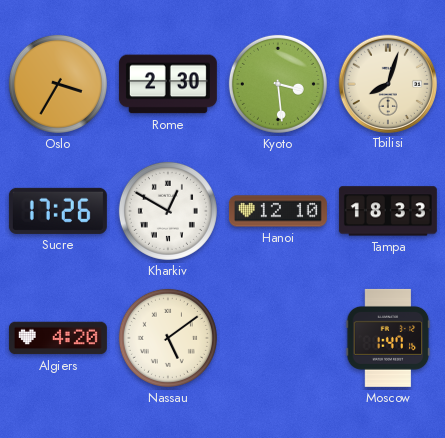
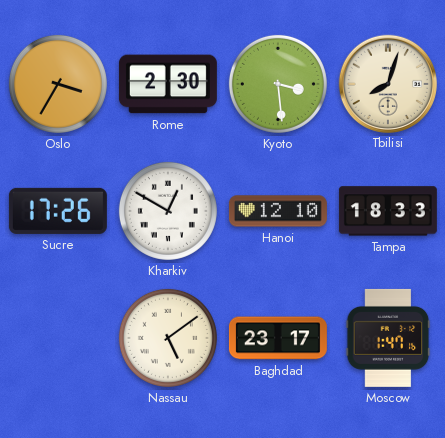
Algiers: 4:20 -> none
Baghdad: none -> 23:17
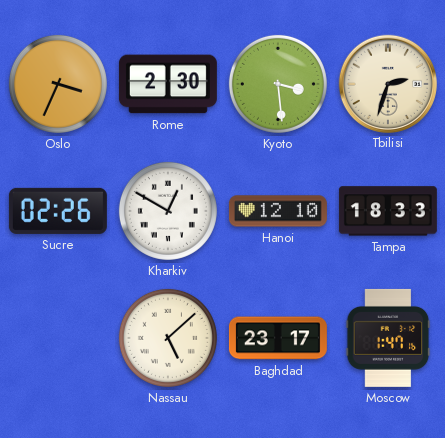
Oslo: 3:35 -> 3:34
Tbilisi: 8:03 -> 2:33
Sucre: 17:26 -> 02:26
Nassau: 5:09 -> 5:08
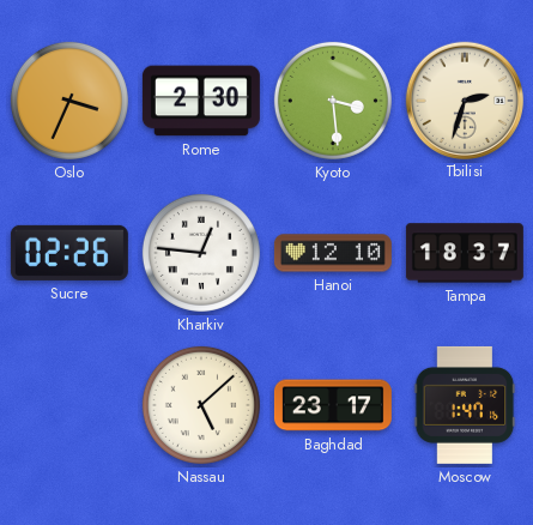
Kharkiv: 12:50 -> 12:46
Tampa: 18:33 -> 18:37
